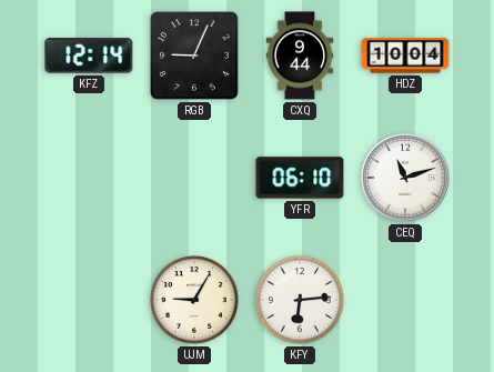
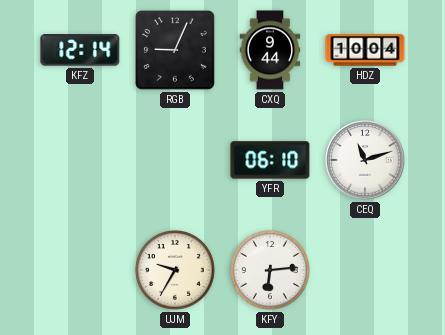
UJM: 9:05 -> 9:35
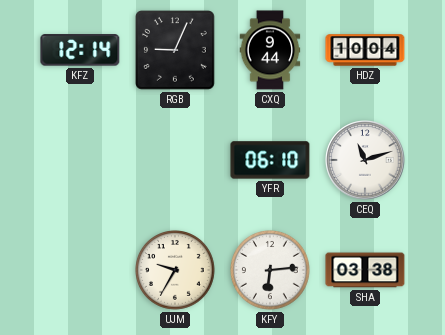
SHA: none -> 03:38
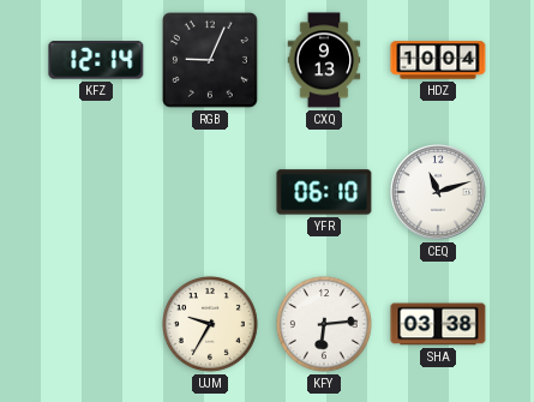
CXQ: 9:44 -> 9:13
